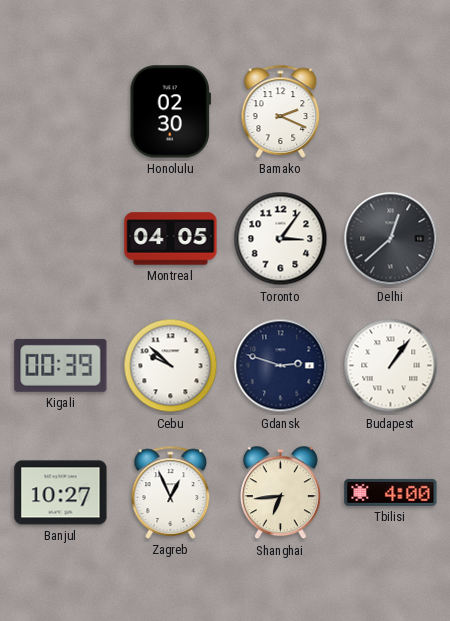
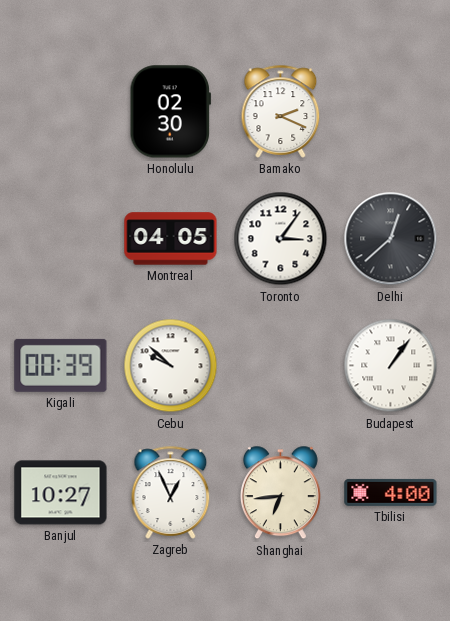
Gdansk: 2:48 -> none
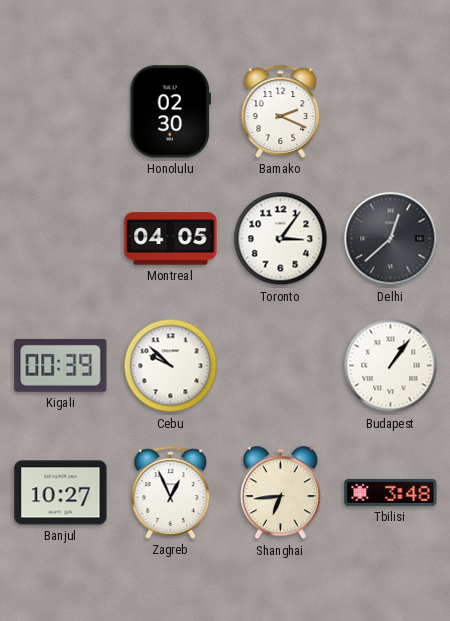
Tbilisi: 4:00 -> 3:48
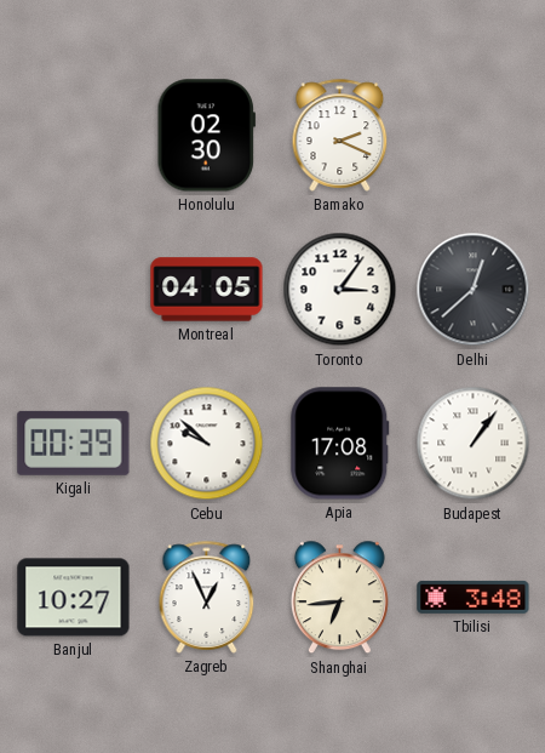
Apia: none -> 17:08
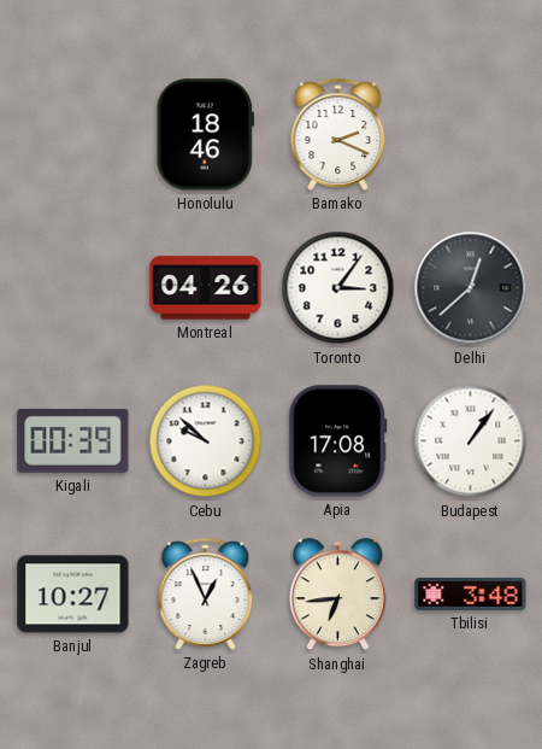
Honolulu: 02:30 -> 18:46
Montreal: 04:05 -> 04:26
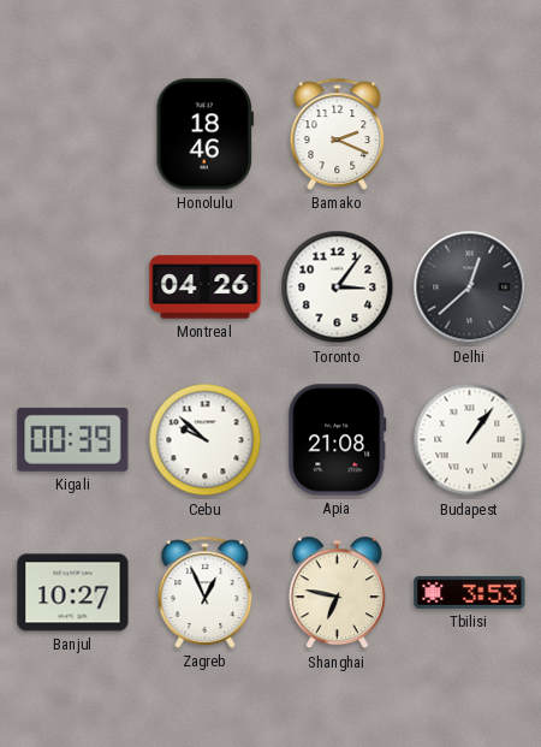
Apia: 17:08 -> 21:08
Shanghai: 6:44 -> 6:47
Tbilisi: 3:48 -> 3:53
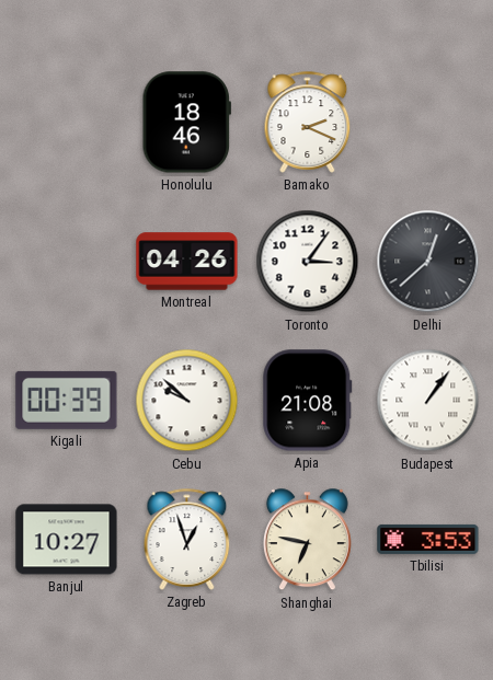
Zagreb: 12:56 -> 12:57
